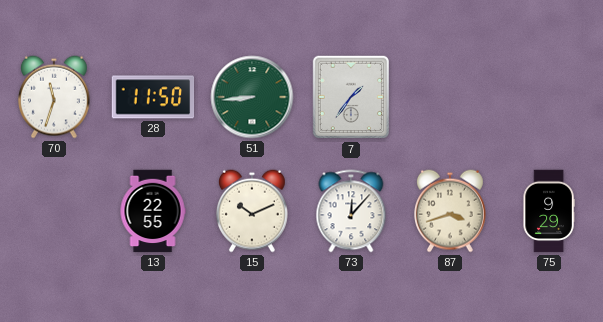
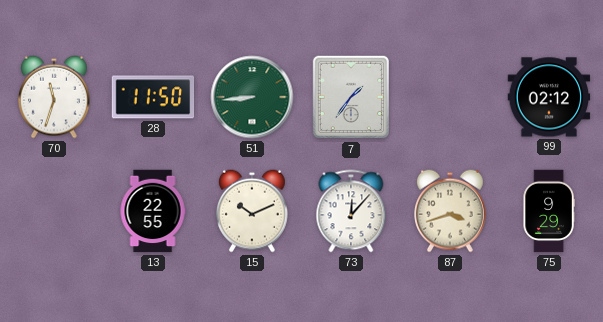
99: none -> 02:12
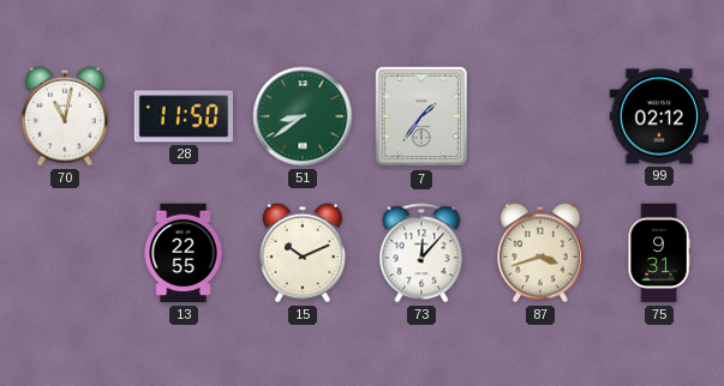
70: 11:33 -> 11:02
51: 8:44 -> 8:39
75: 9:29 -> 9:31
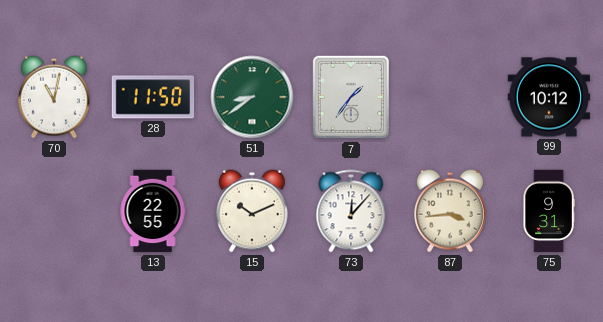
99: 02:12 -> 10:12
87: 3:42 -> 3:44
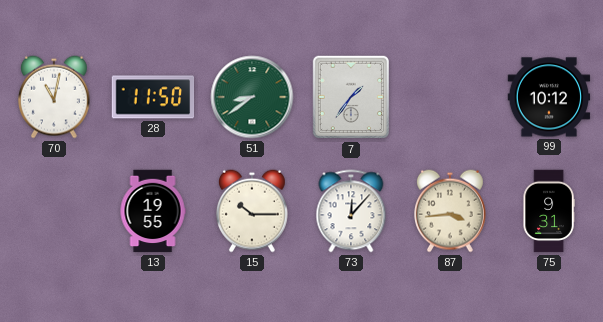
13: 22:55 -> 19:55
15: 10:11 -> 10:15
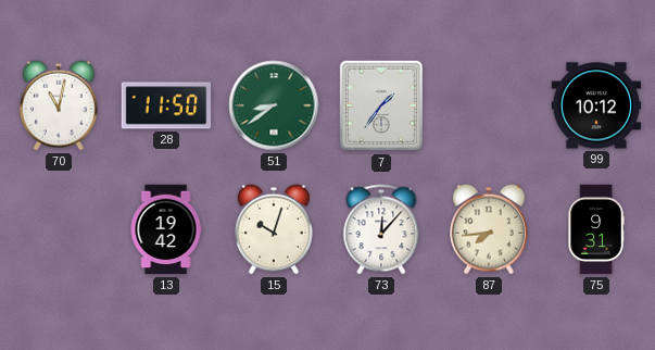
13: 19:55 -> 19:42
15: 10:15 -> 10:03
87: 3:44 -> 7:44
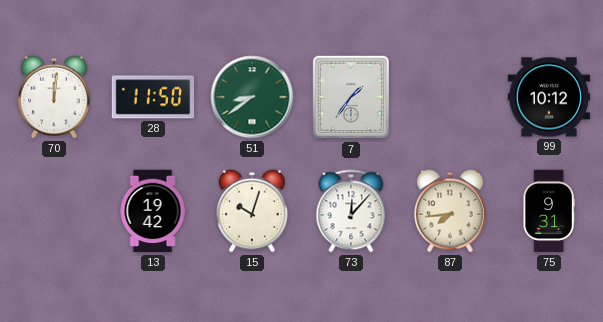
70: 11:02 -> 12:01
